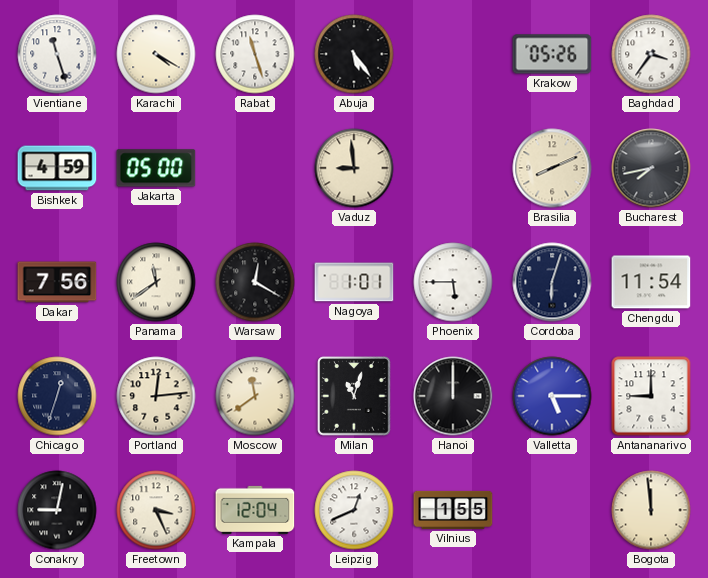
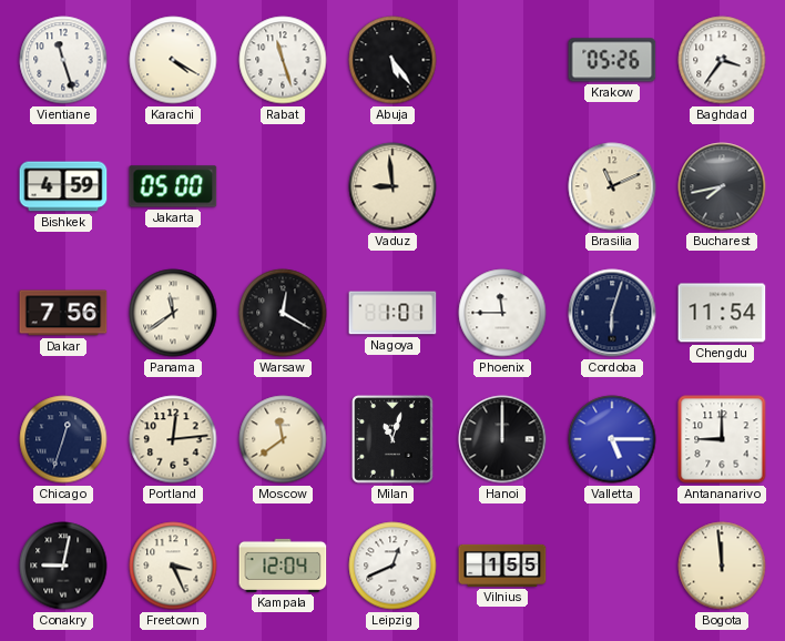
Brasilia: 8:11 -> 11:11
Phoenix: 5:45 -> 11:45
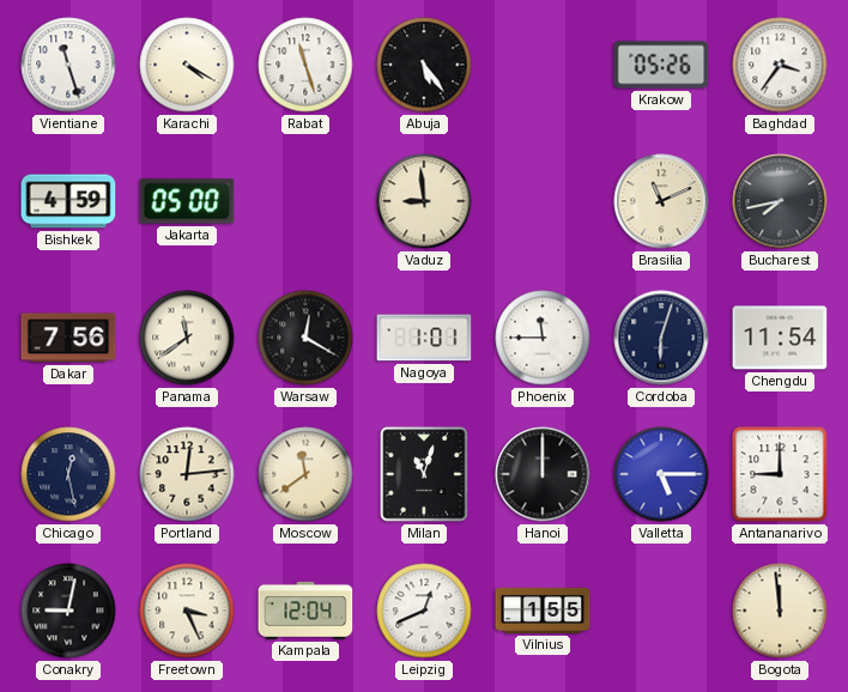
Chicago: 12:33 -> 12:28
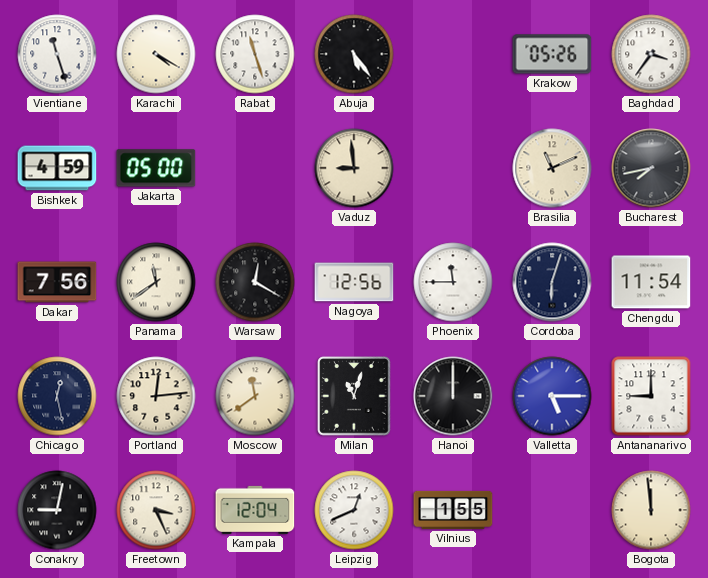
Nagoya: 1:01 -> 12:56
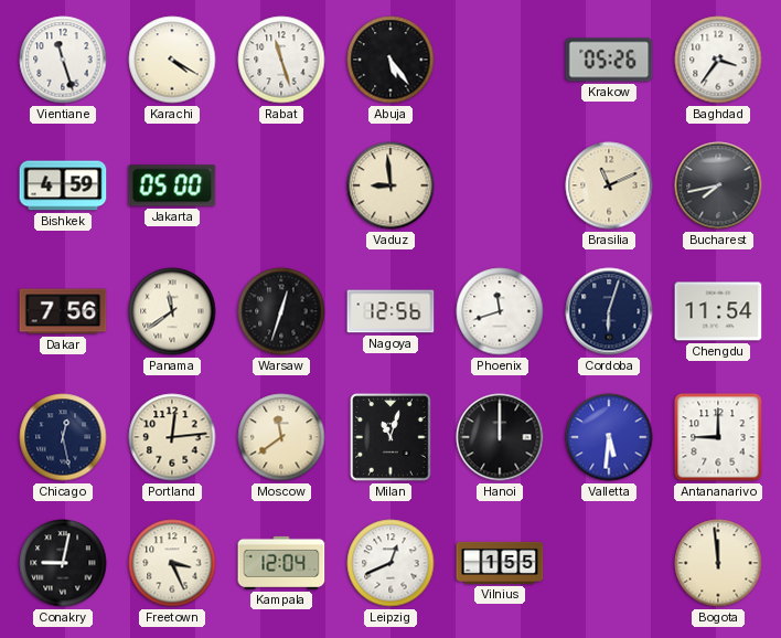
Warsaw: 12:20 -> 12:33
Phoenix: 11:45 -> 11:42
Valletta: 5:15 -> 5:31
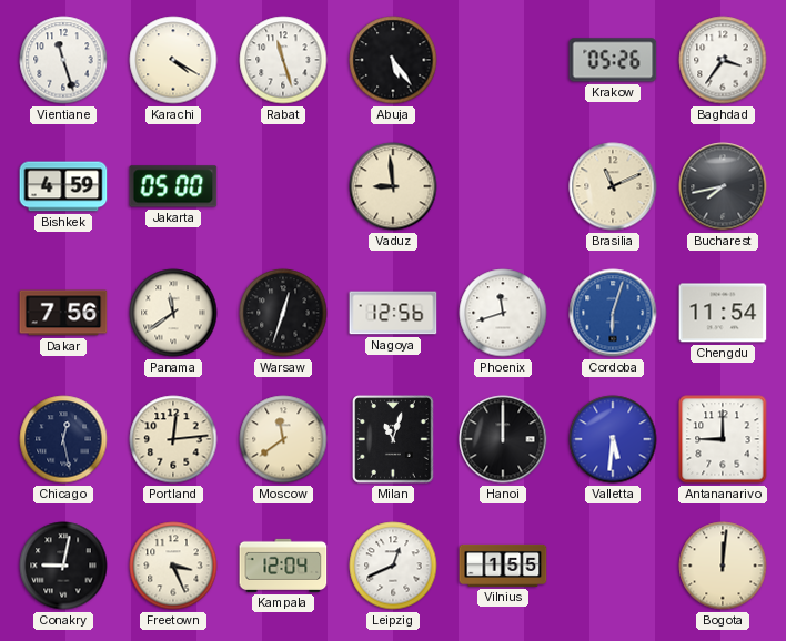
Cordoba dial: navy -> blue
Bogota: 11:59 -> 12:01
